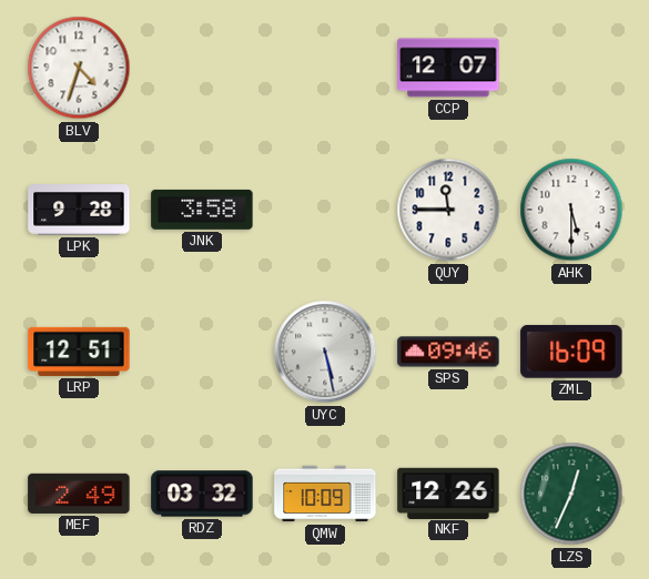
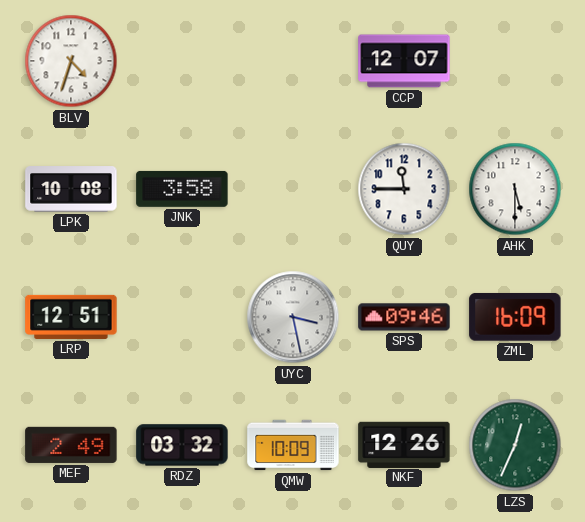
LPK: 9:28 -> 10:08
UYC: 5:28 -> 3:28
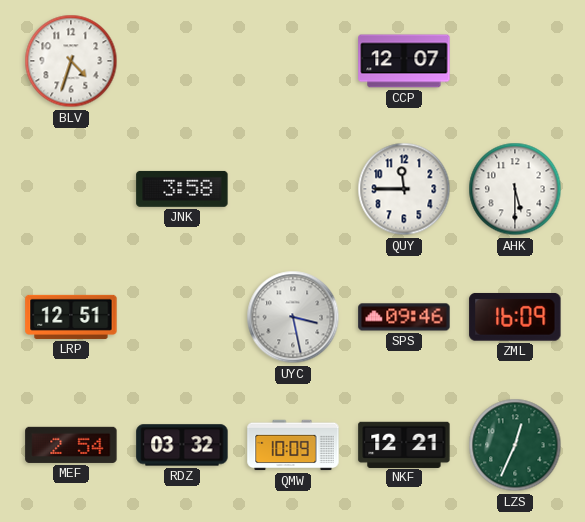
LPK: 10:08 -> none
MEF: 2:49 -> 2:54
NKF: 12:26 -> 12:21
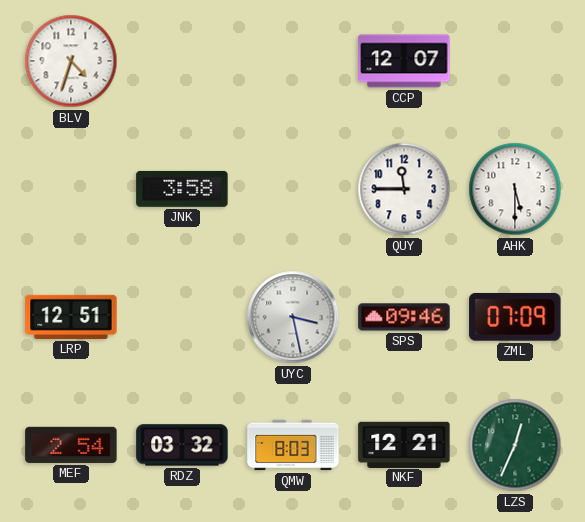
ZML: 16:09 -> 07:09
QMW: 10:09 -> 8:03
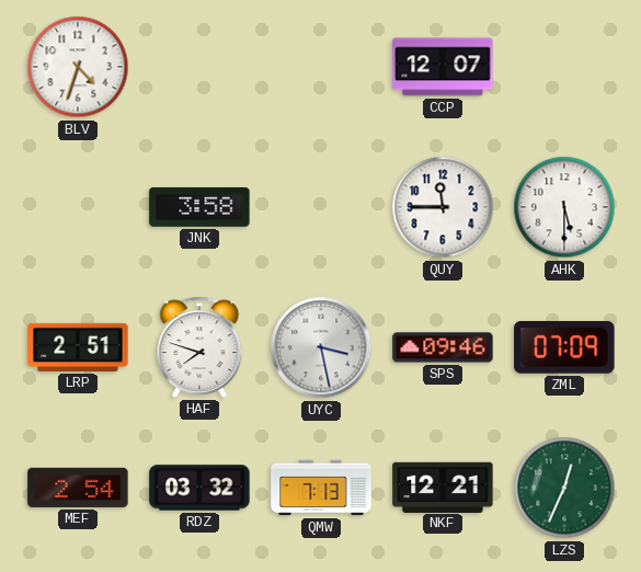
LRP: 12:51 -> 2:51
HAF: none -> 7:48
QMW: 8:03 -> 7:13
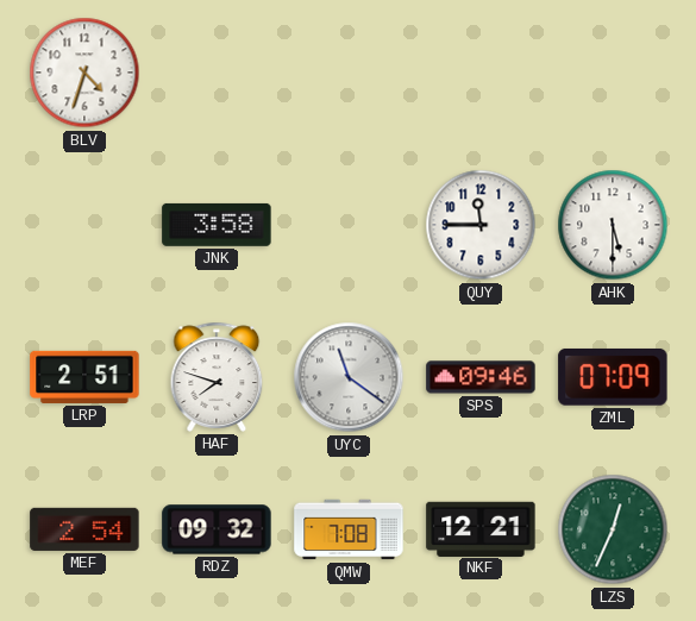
CCP: 12:07 -> none
UYC: 3:28 -> 11:21
RDZ: 03:32 -> 09:32
QMW: 7:13 -> 7:08
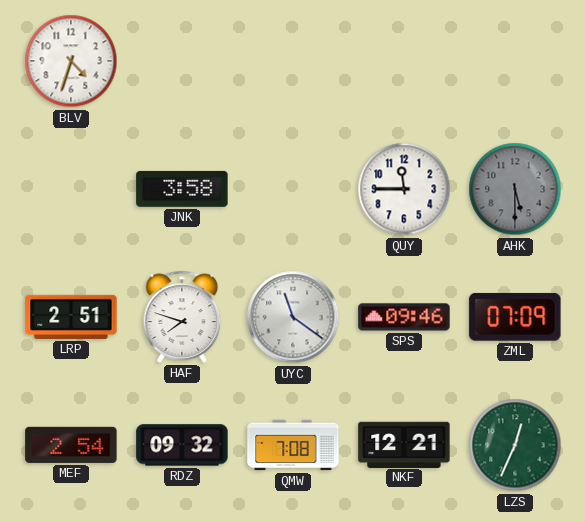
AHK dial: white -> grey
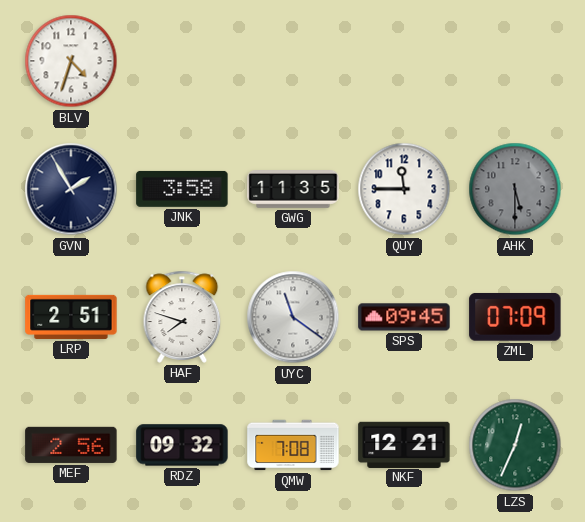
GVN: none -> 1:55
GWG: none -> 11:35
SPS: 09:46 -> 09:45
MEF: 2:54 -> 2:56
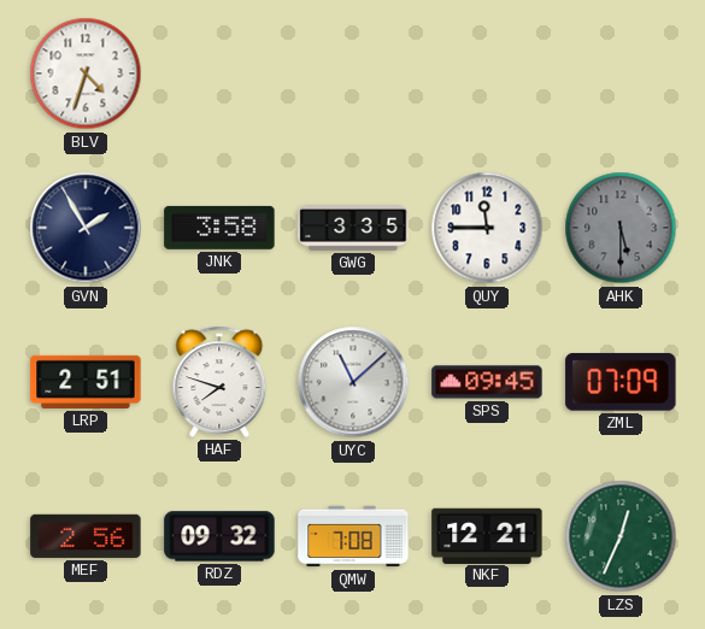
GWG: 11:35 -> 3:35
UYC: 11:21 -> 11:08
